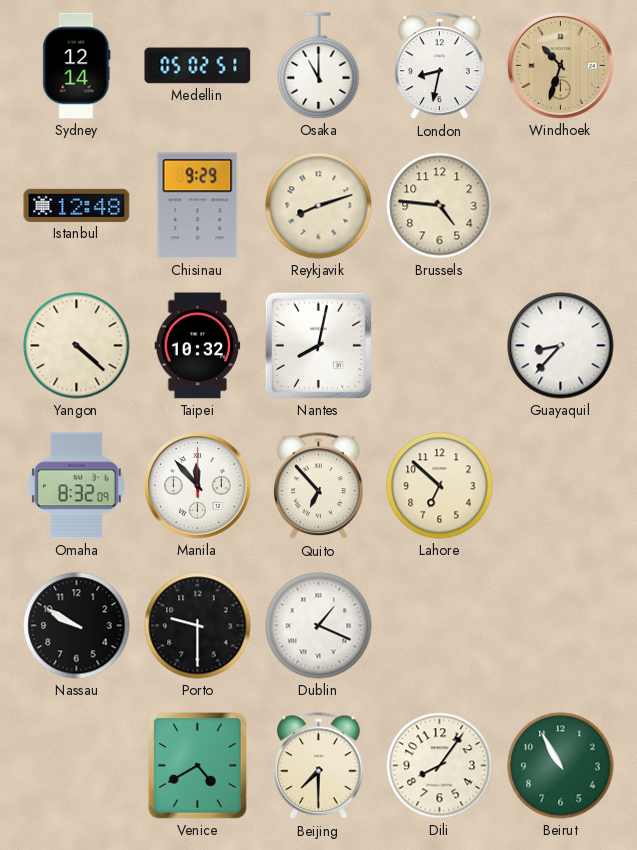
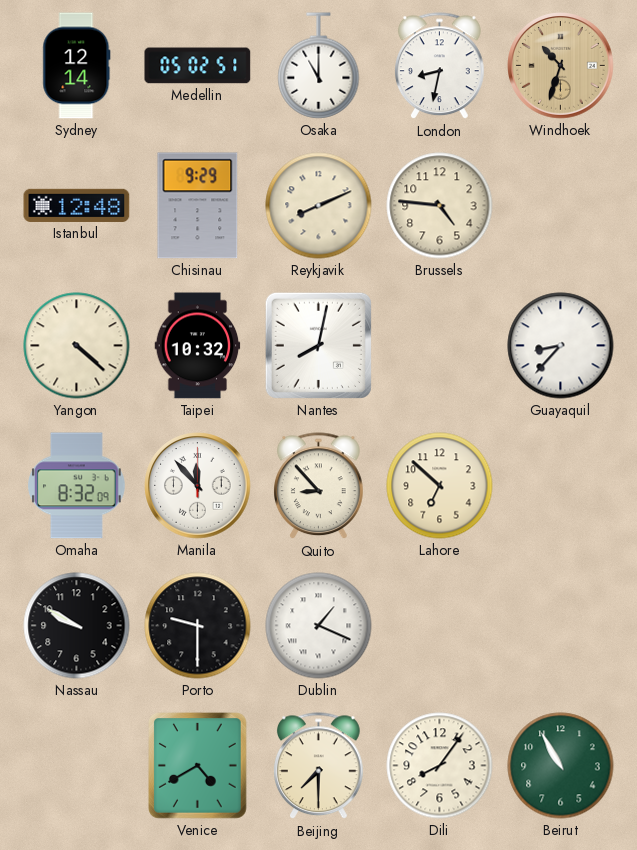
Reykjavik: 8:12 -> 8:11
Quito: 6:53 -> 8:53
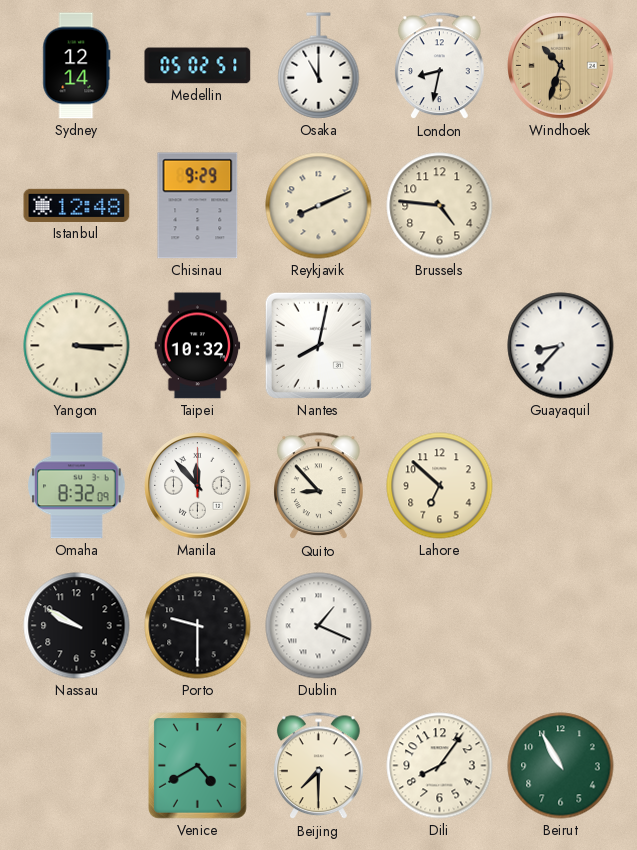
Yangon: 4:22 -> 3:15
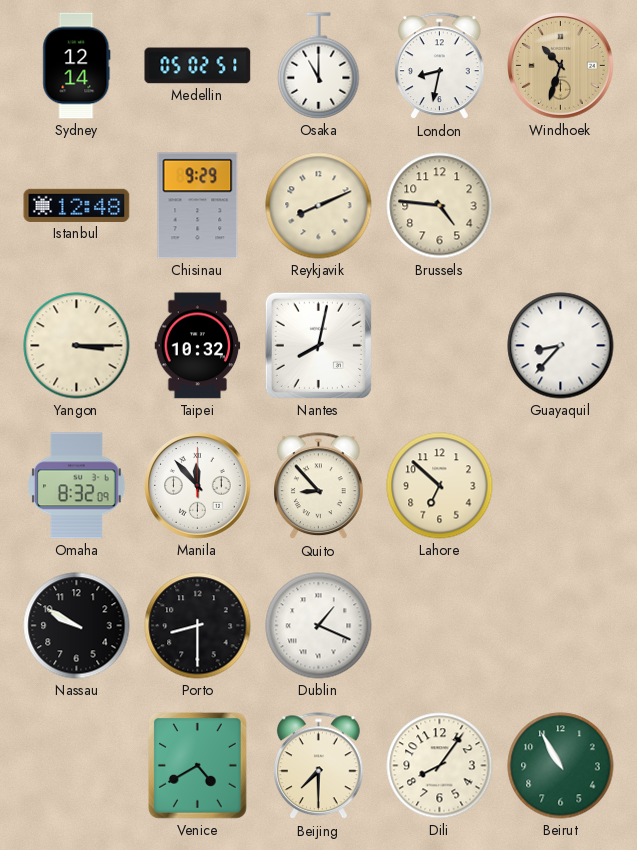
Porto: 9:30 -> 8:30
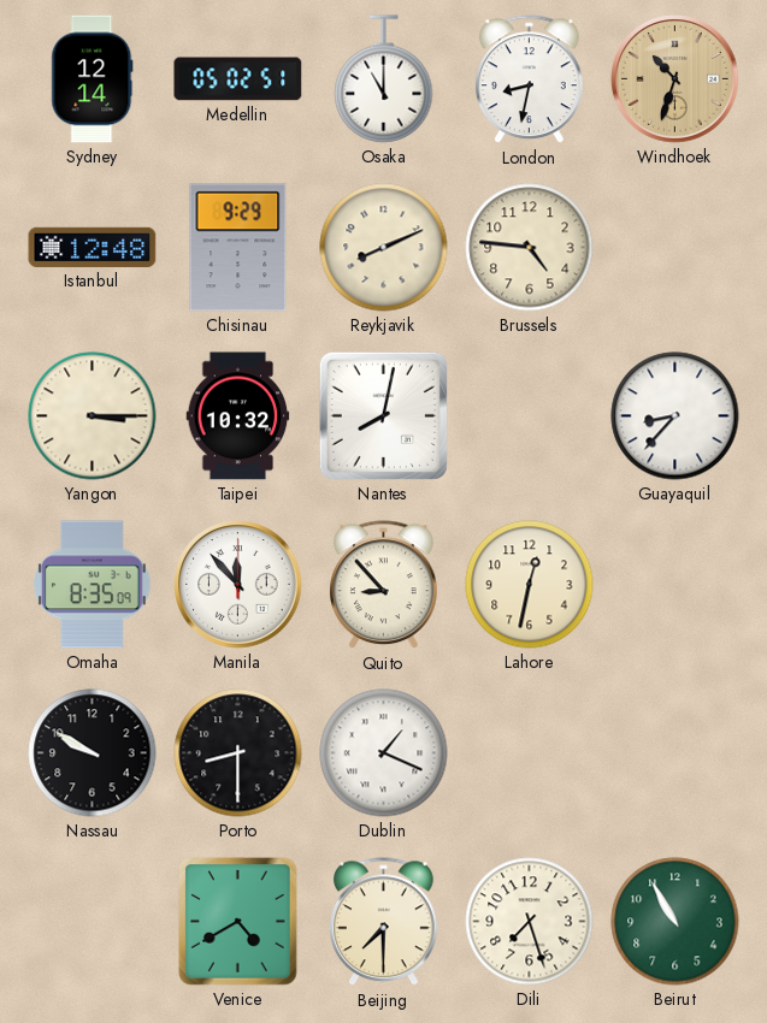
Omaha: 8:32 -> 8:35
Lahore: 6:52 -> 12:32
Dili: 8:06 -> 7:27
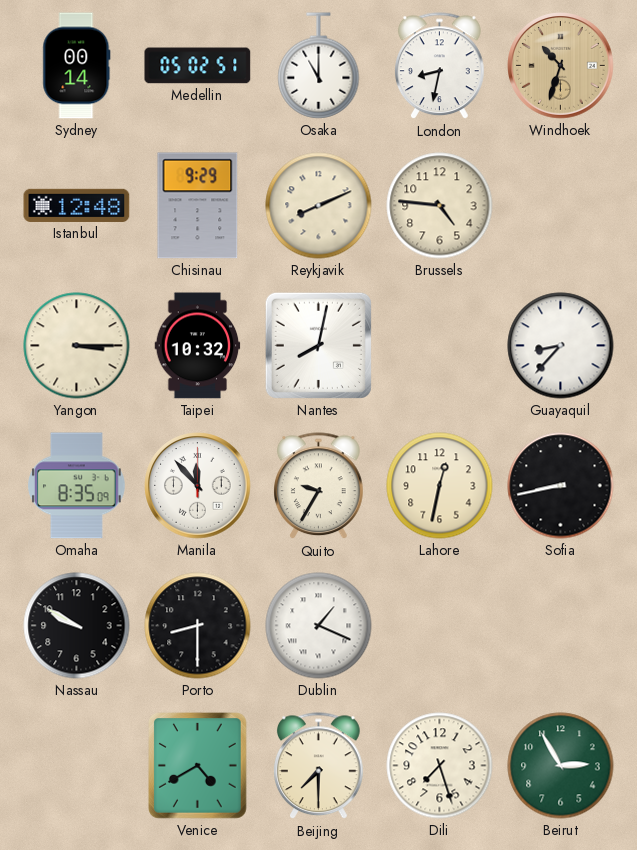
Sydney: 12:14 -> 00:14
Quito: 8:53 -> 9:35
Sofia: none -> 8:43
Beirut: 10:55 -> 2:55
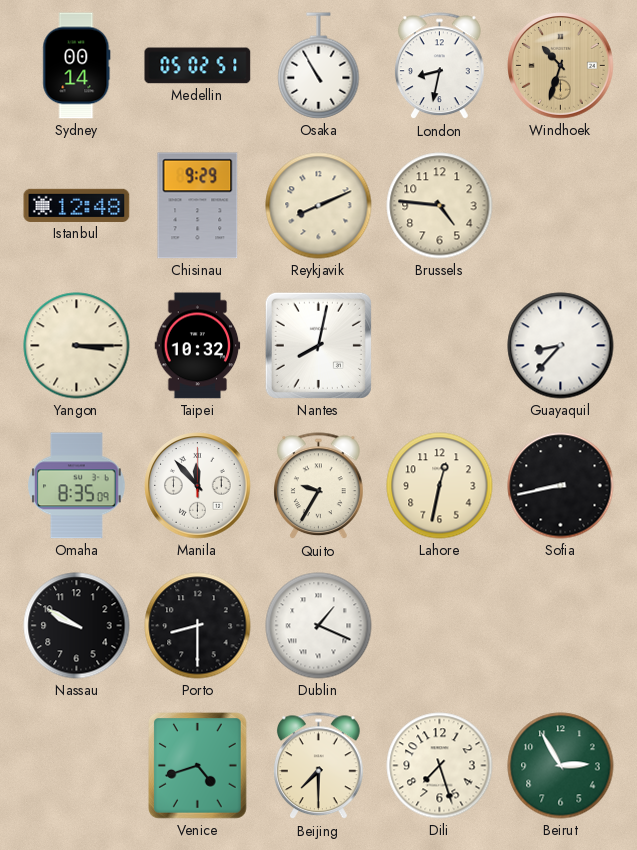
Osaka: 11:00 -> 10:55
Venice: 4:40 -> 4:42
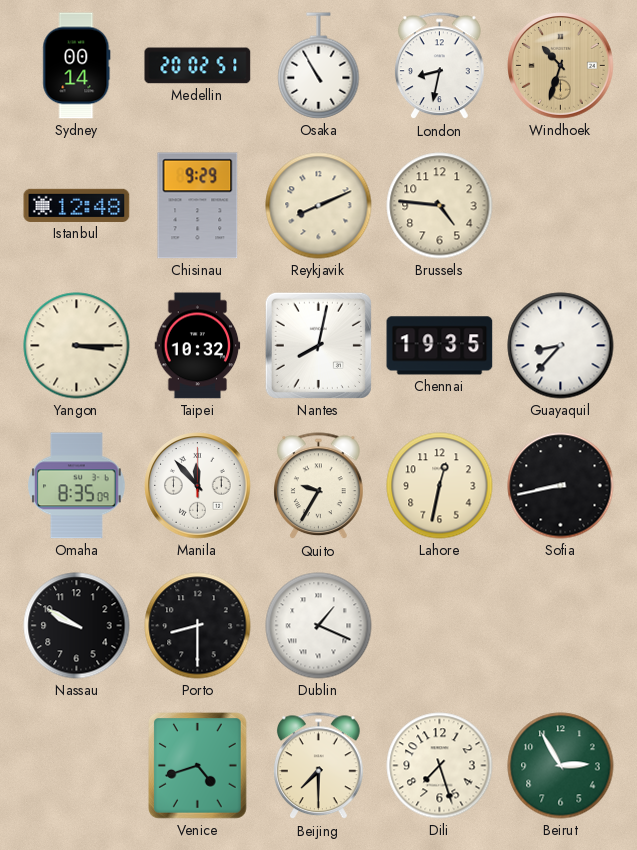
Medellin: 05:02 -> 20:02
Chennai: none -> 19:35
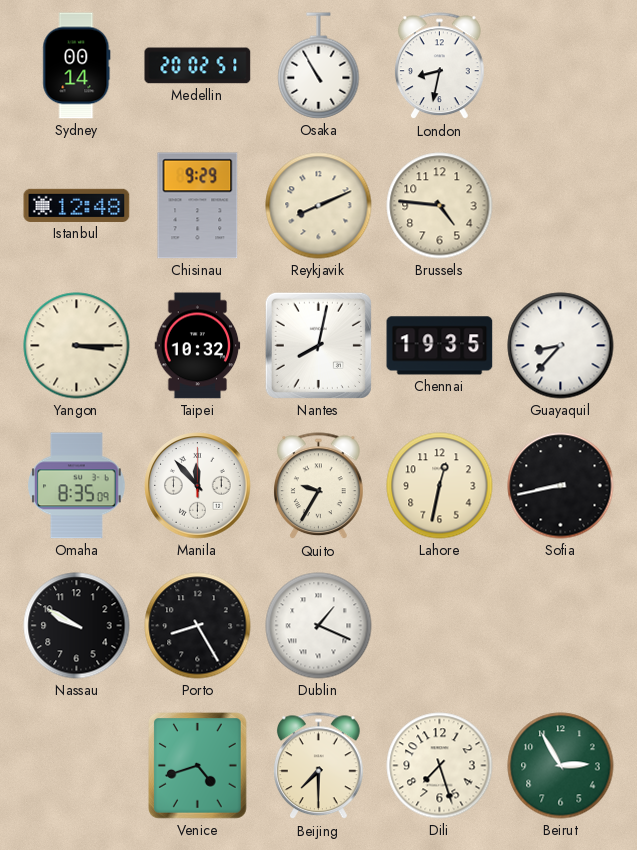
Windhoek: 10:33 -> none
Porto: 8:30 -> 8:25
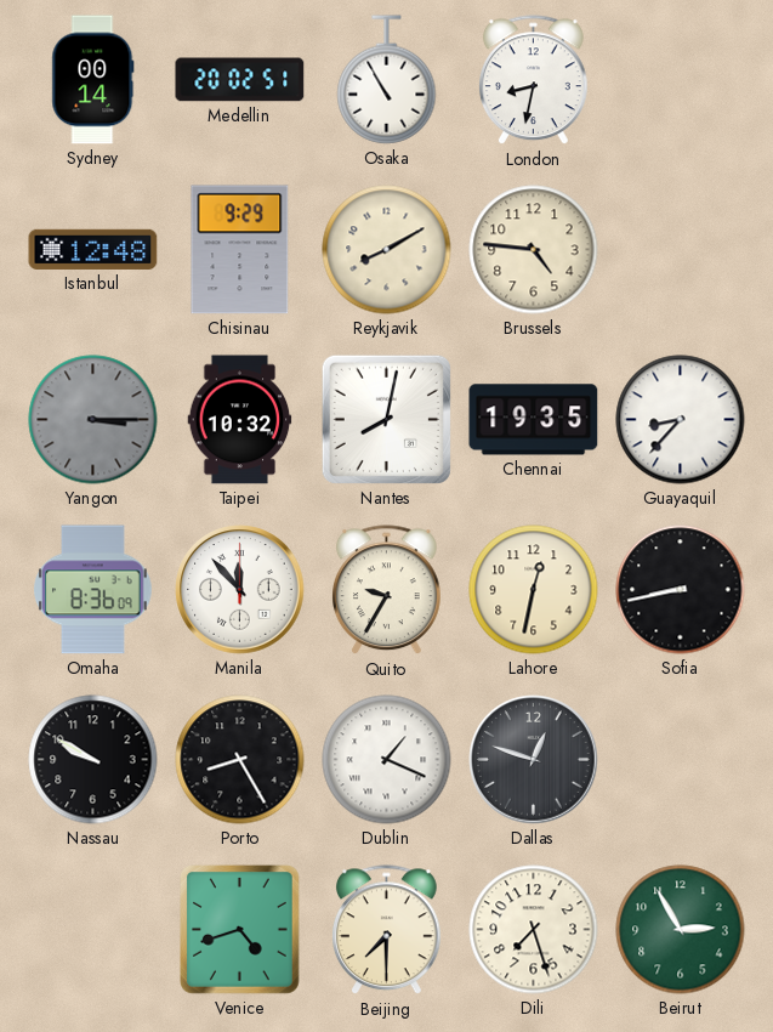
Reykjavik: 8:11 -> 8:10
Yangon dial: cream -> grey
Omaha: 8:35 -> 8:36
Dallas: none -> 12:48
